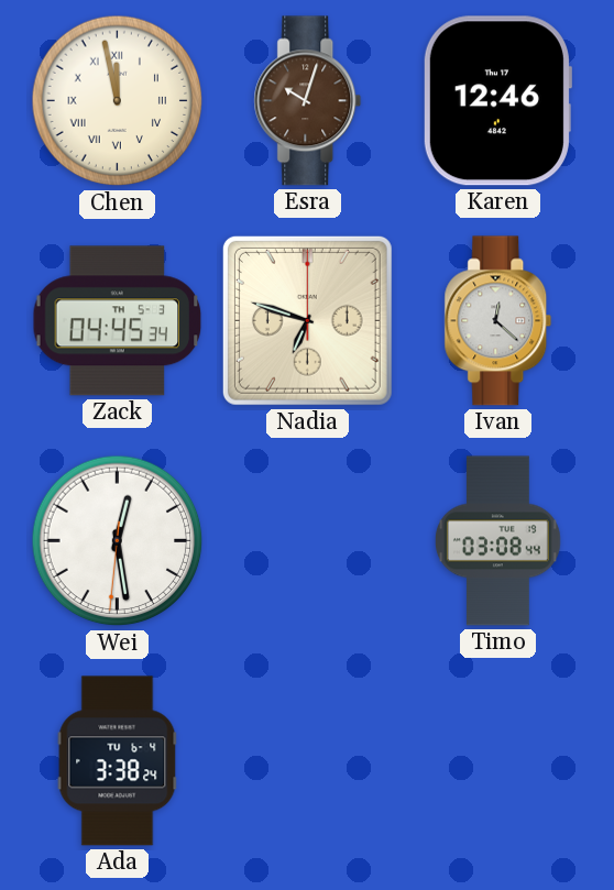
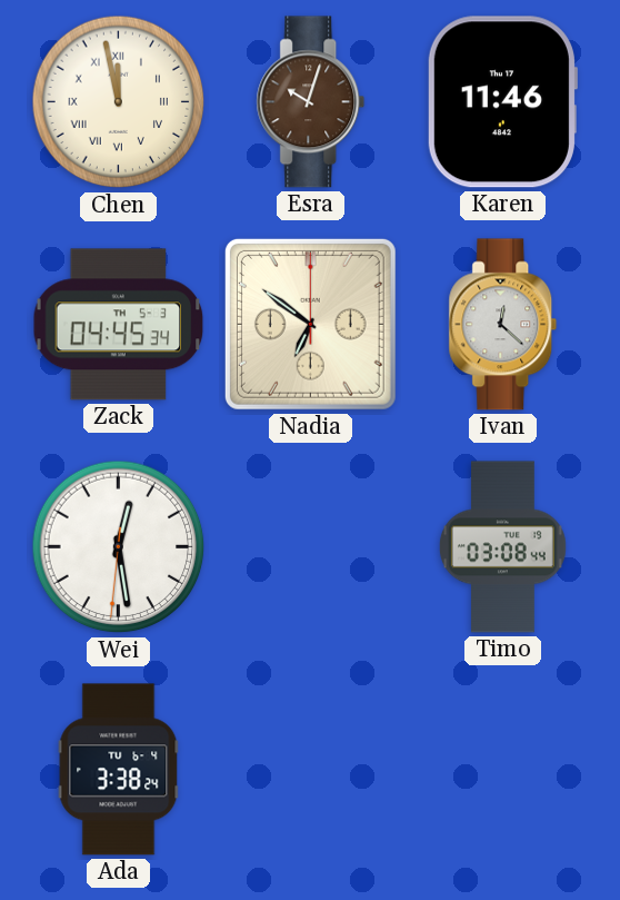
Karen: 12:46 -> 11:46
Nadia: 6:48 -> 6:51
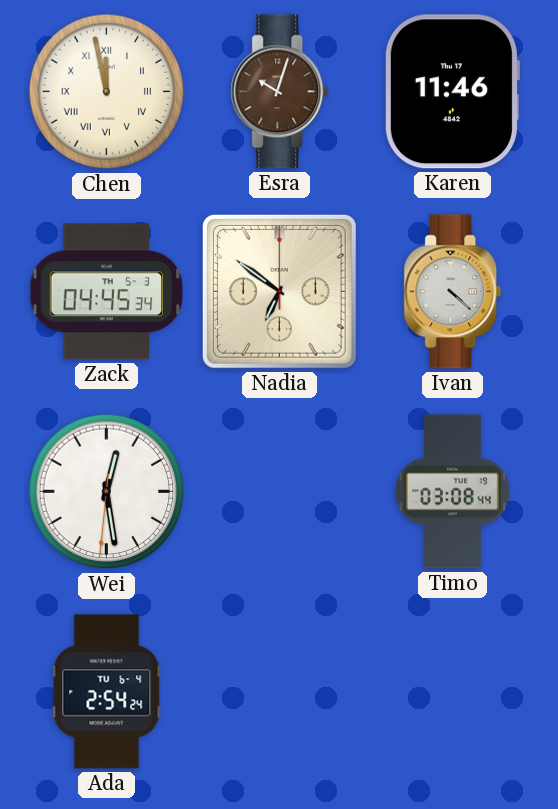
Ivan: 12:22 -> 4:22
Ada: 3:38 -> 2:54
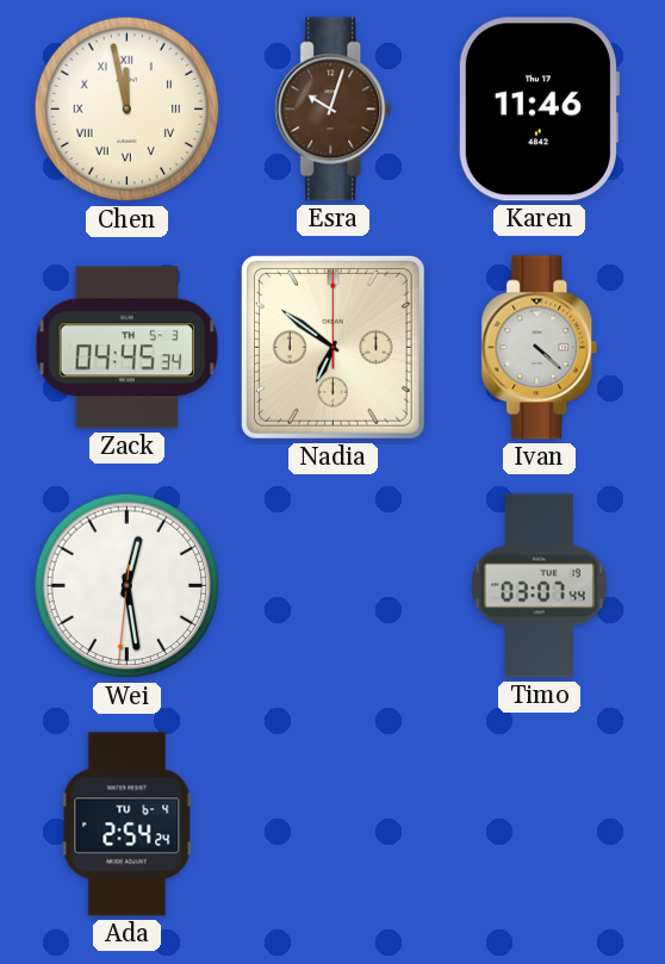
Timo: 03:08 -> 03:07
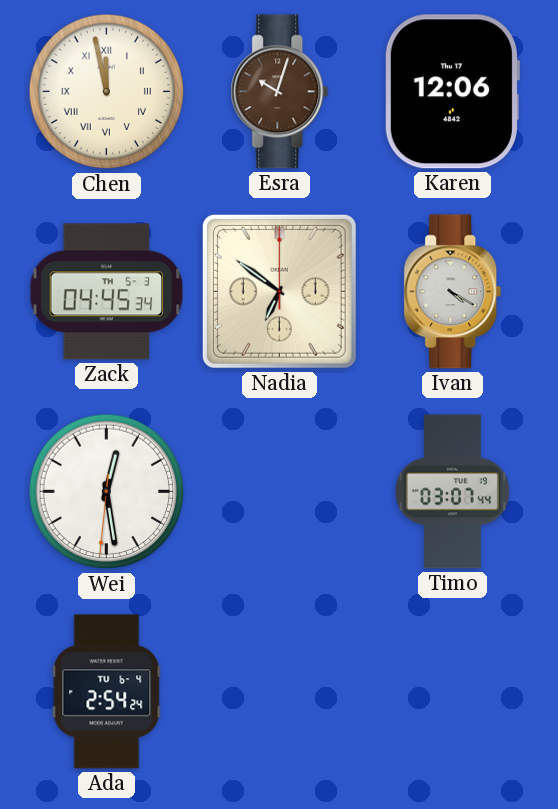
Karen: 11:46 -> 12:06
Ivan: 4:22 -> 4:20
